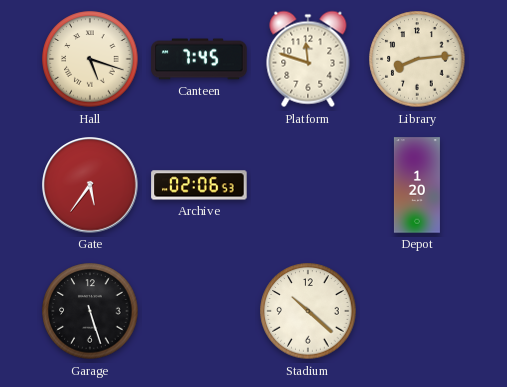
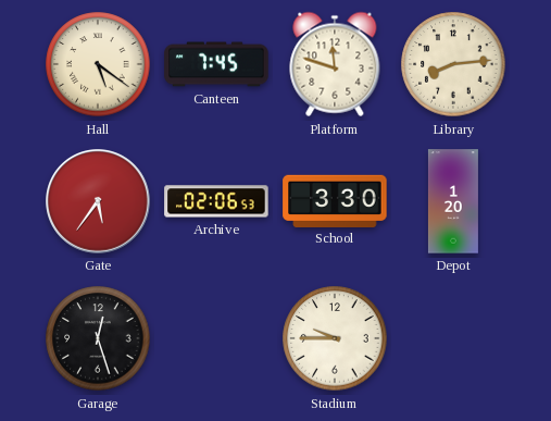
Hall: 5:18 -> 5:21
School: none -> 3:30
Garage: 5:27 -> 12:27
Stadium: 10:22 -> 9:45
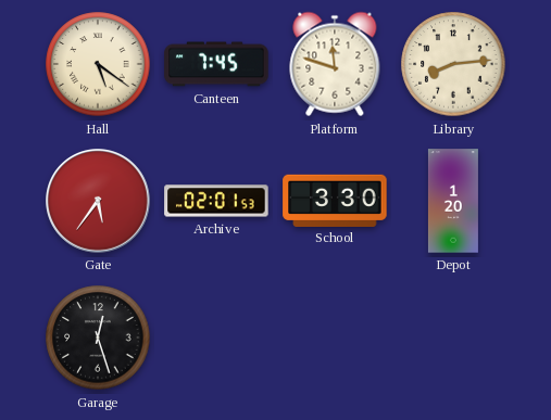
Archive: 02:06 -> 02:01
Stadium: 9:45 -> none
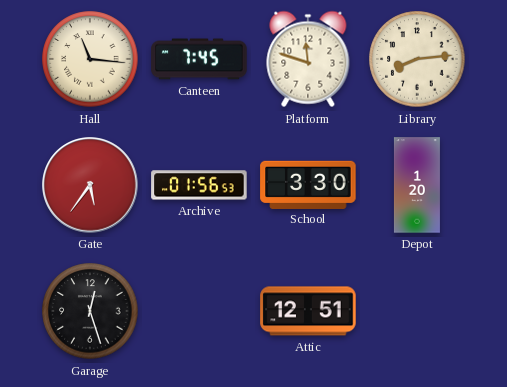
Hall: 5:21 -> 11:16
Archive: 02:01 -> 01:56
Attic: none -> 12:51
